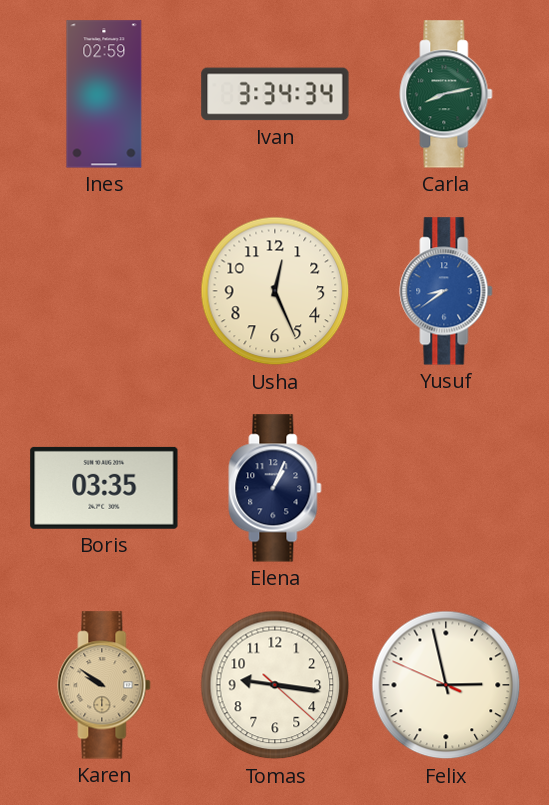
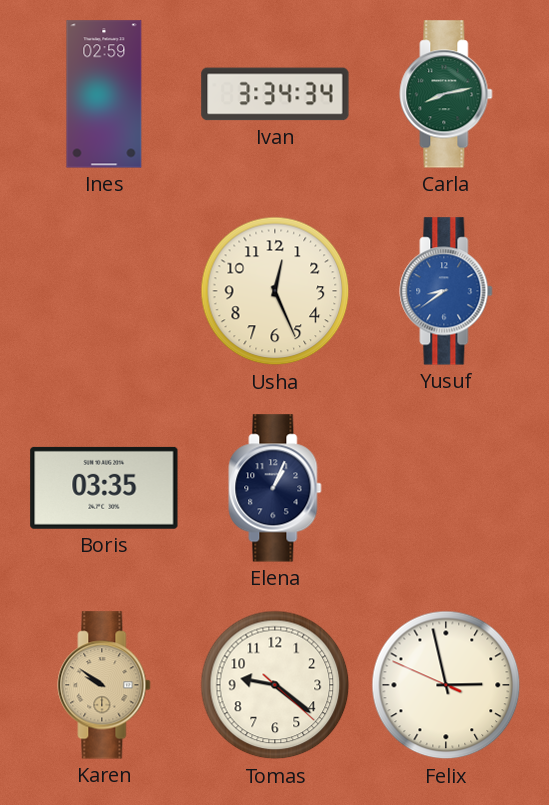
Tomas: 9:16 -> 9:21
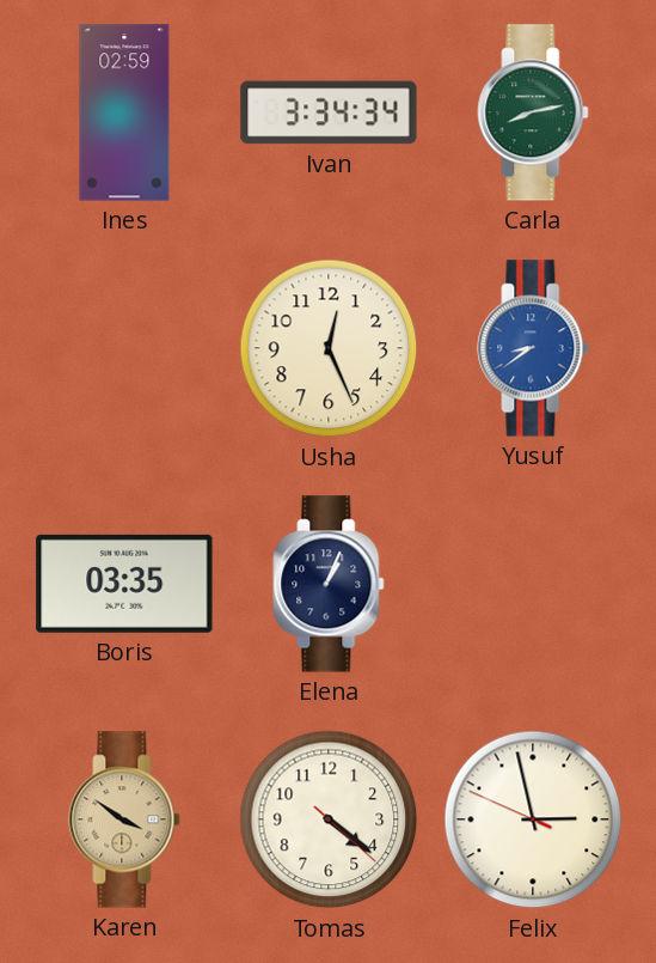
Karen: 9:51 -> 3:51
Tomas: 9:21 -> 4:21
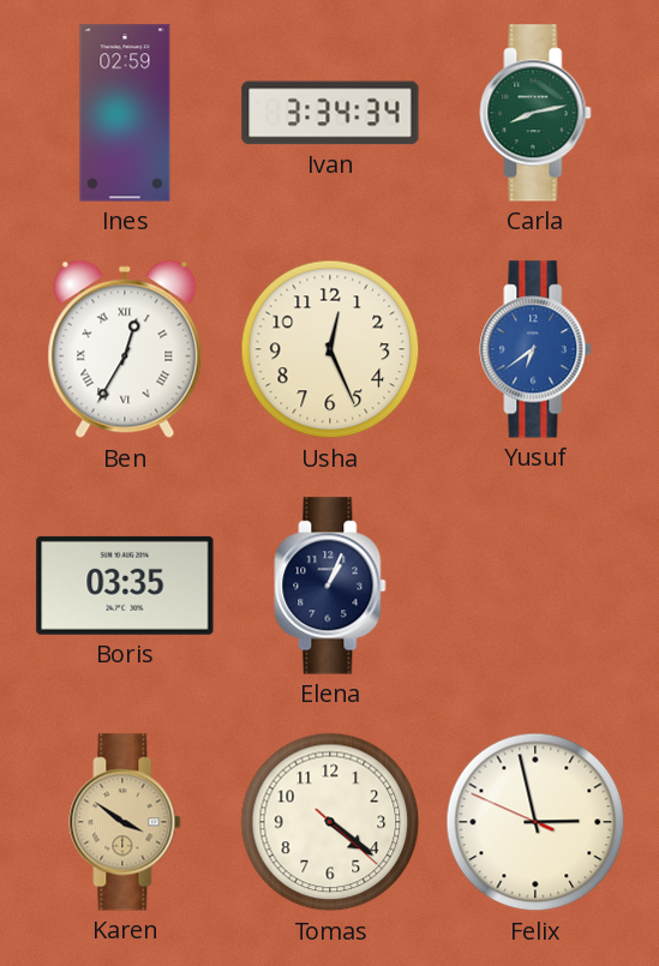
Ben: none -> 12:35
Yusuf: 8:39 -> 6:39
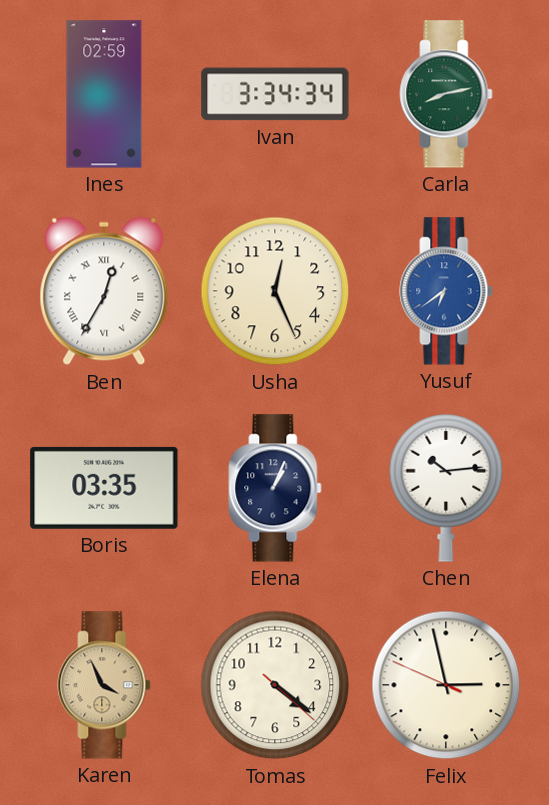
Chen: none -> 10:14
Karen: 3:51 -> 3:56
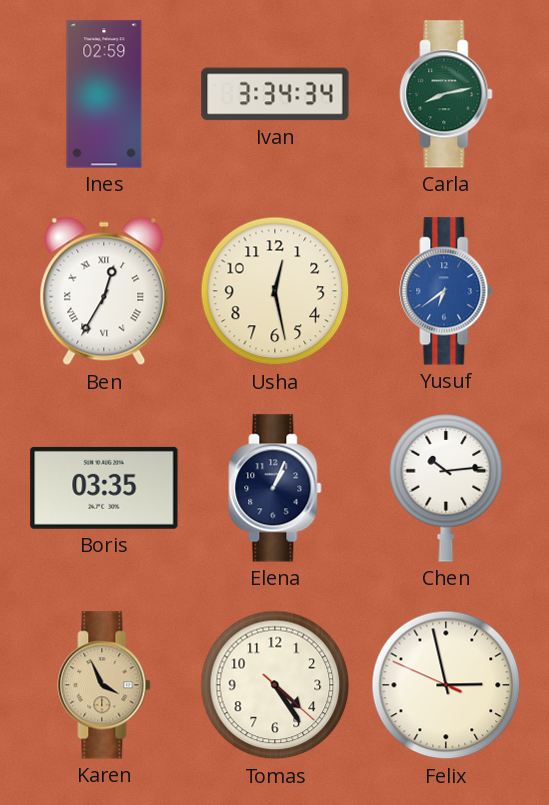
Usha: 12:26 -> 12:28
Tomas: 4:21 -> 4:24
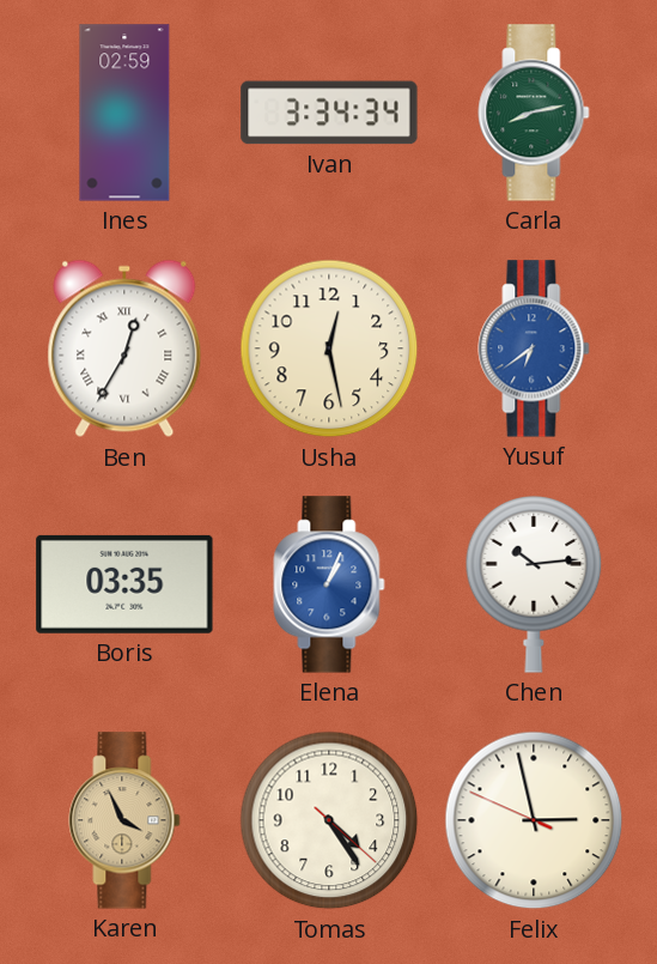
Elena dial: navy -> blue
